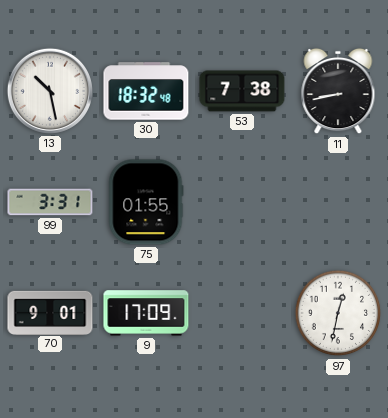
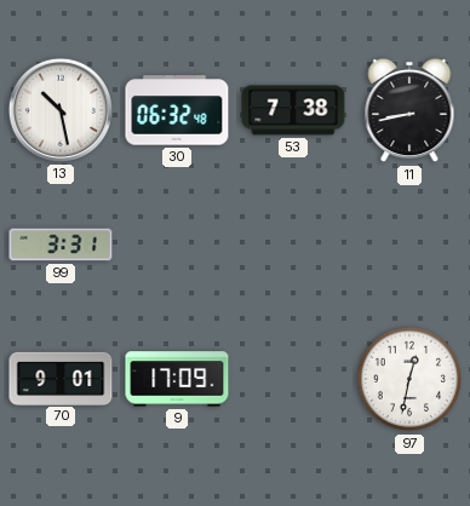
30: 18:32 -> 06:32
75: 01:55 -> none
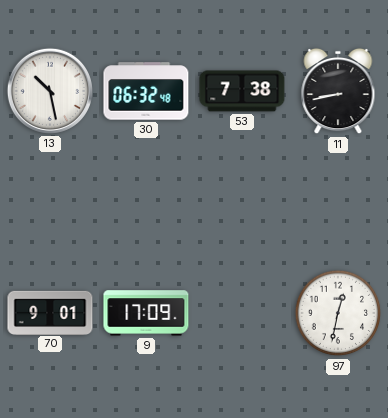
99: 3:31 -> none
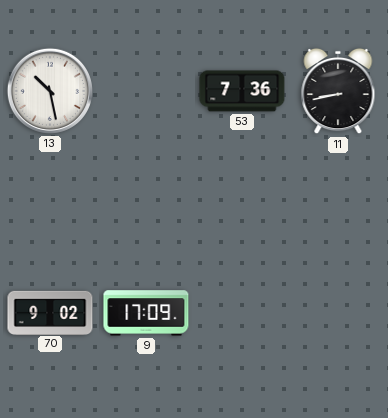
30: 06:32 -> none
53: 7:38 -> 7:36
70: 9:01 -> 9:02
97: 12:32 -> none
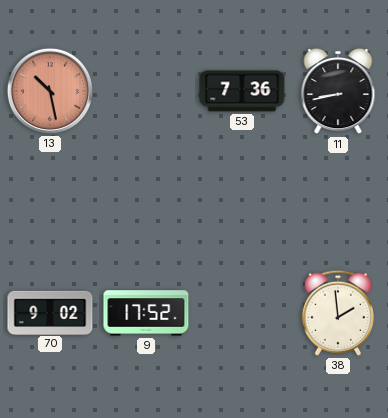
13 dial: white -> salmon
9: 17:09 -> 17:52
38: none -> 1:59
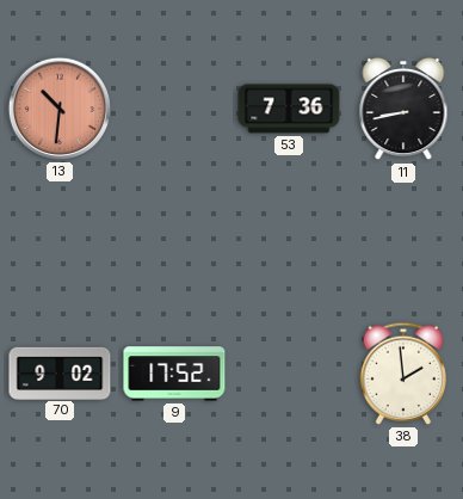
13: 10:28 -> 10:31
